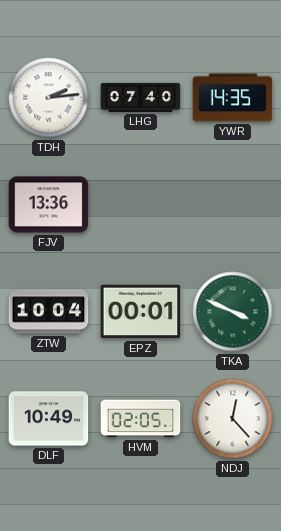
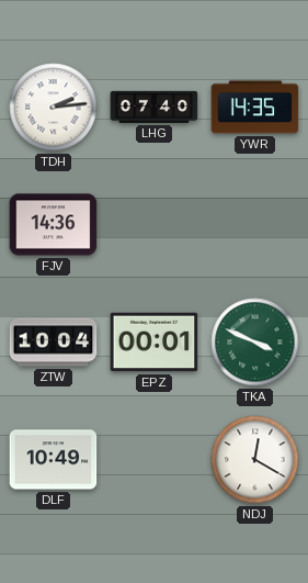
FJV: 13:36 -> 14:36
HVM: 02:05 -> none
NDJ: 12:23 -> 12:20
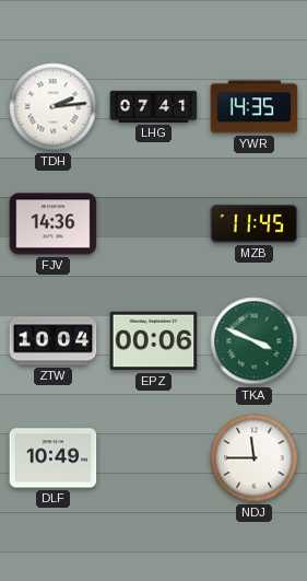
LHG: 07:40 -> 07:41
MZB: none -> 11:45
EPZ: 00:01 -> 00:06
NDJ: 12:20 -> 11:45
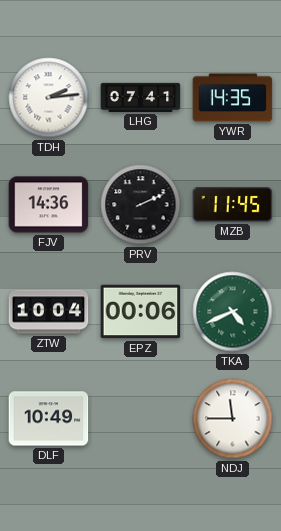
PRV: none -> 2:11
TKA: 3:49 -> 4:41
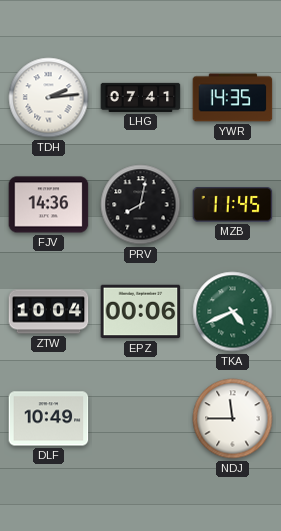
PRV: 2:11 -> 8:02
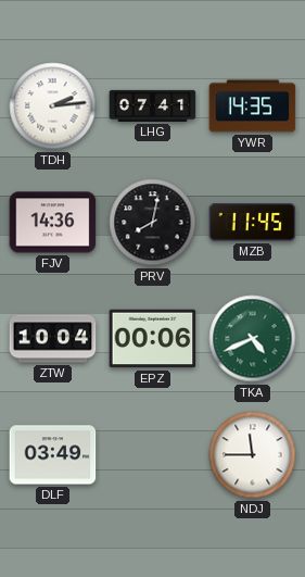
DLF: 10:49 -> 03:49
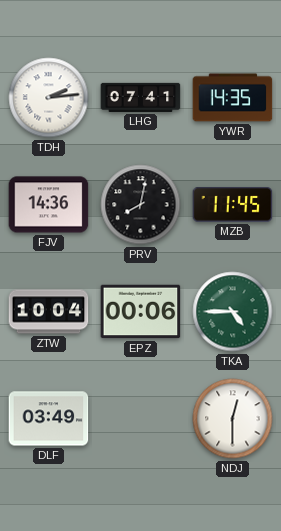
TKA: 4:41 -> 4:45
NDJ: 11:45 -> 12:30
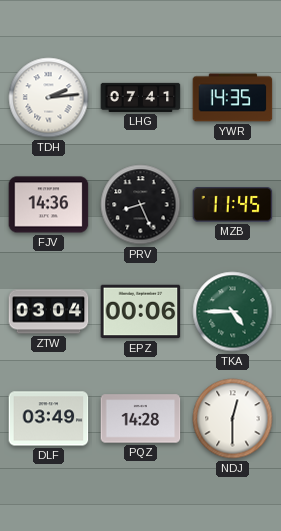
PRV: 8:02 -> 8:26
ZTW: 10:04 -> 03:04
PQZ: none -> 14:28
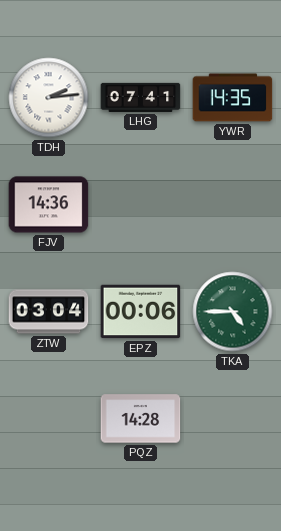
PRV: 8:26 -> none
MZB: 11:45 -> none
DLF: 03:49 -> none
NDJ: 12:30 -> none
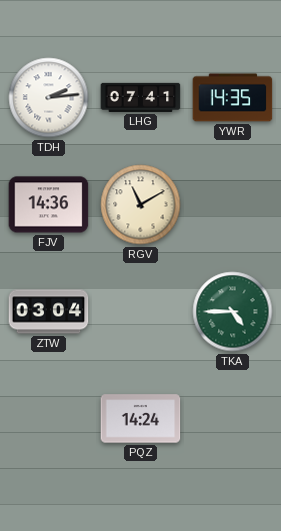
RGV: none -> 11:10
EPZ: 00:06 -> none
PQZ: 14:28 -> 14:24
